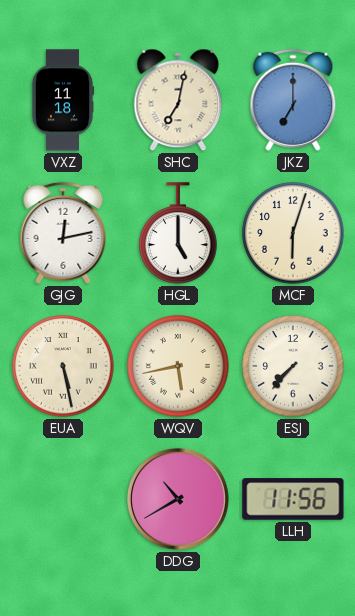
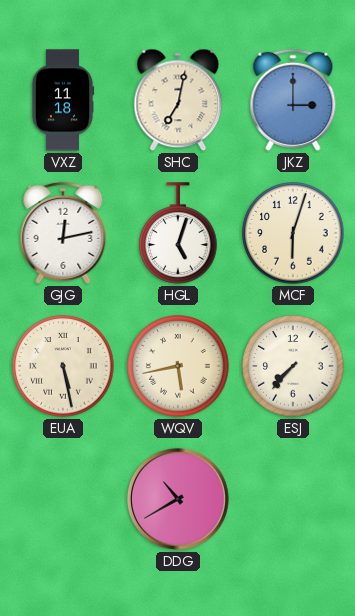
JKZ: 7:00 -> 3:00
HGL: 5:00 -> 5:03
LLH: 11:56 -> none
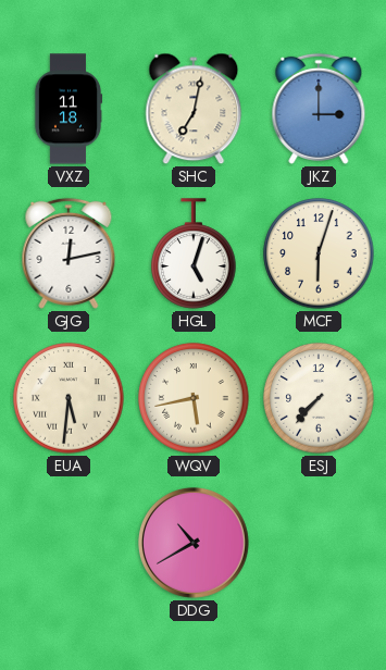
EUA: 5:28 -> 5:31
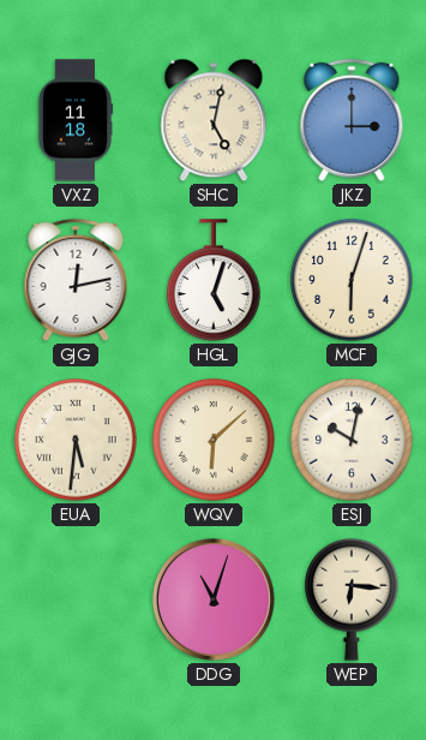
SHC: 7:02 -> 5:02
WQV: 5:43 -> 6:08
ESJ: 7:37 -> 10:02
DDG: 10:40 -> 11:03
WEP: none -> 6:16
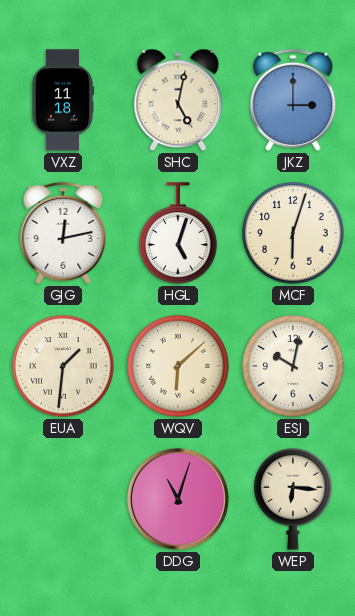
EUA: 5:31 -> 1:31
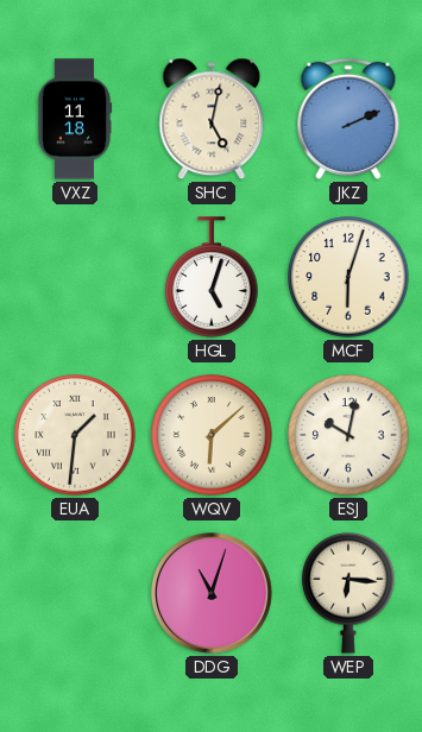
JKZ: 3:00 -> 2:11
GJG: 12:13 -> none
